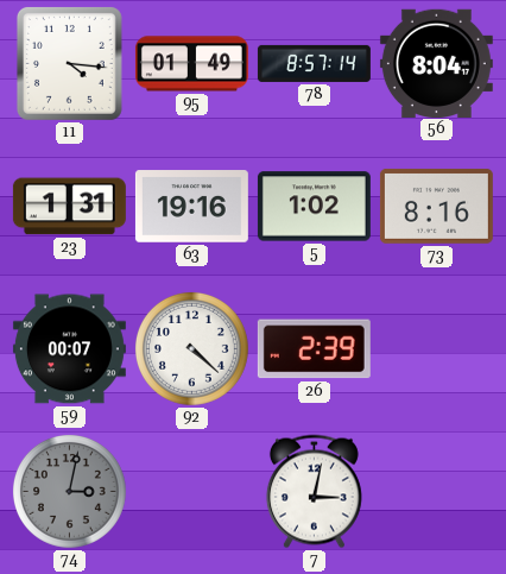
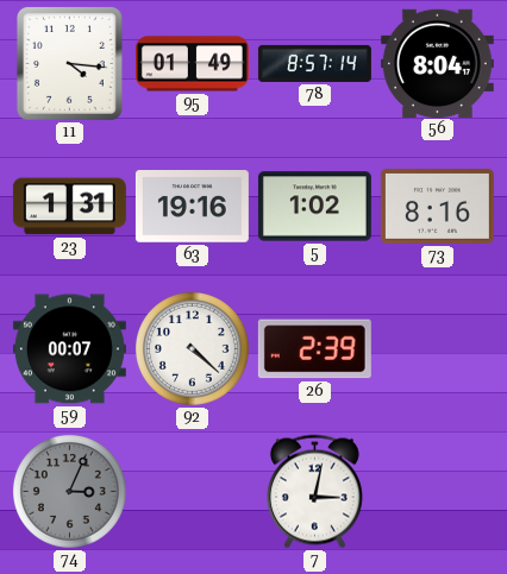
74: 3:02 -> 3:04
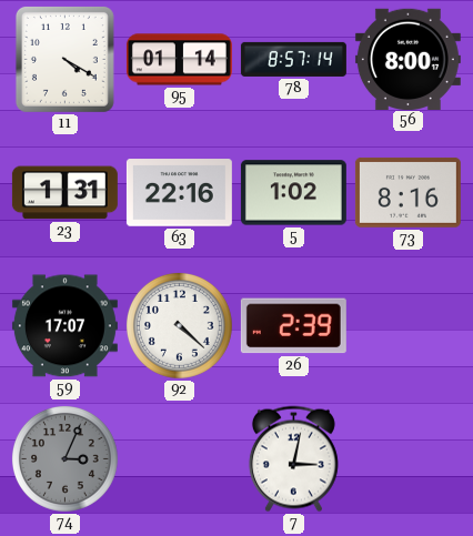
11: 4:16 -> 4:20
95: 01:49 -> 01:14
56: 8:04 -> 8:00
63: 19:16 -> 22:16
59: 00:07 -> 17:07
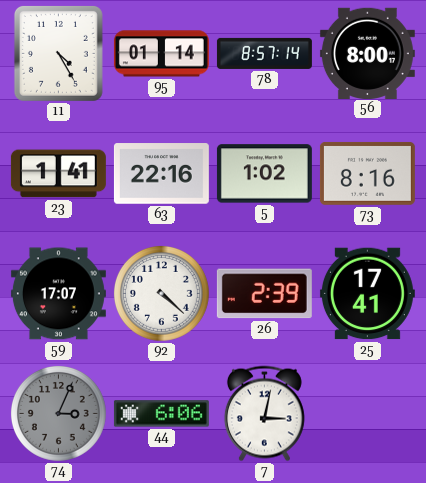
11: 4:20 -> 4:25
23: 1:31 -> 1:41
25: none -> 17:41
44: none -> 6:06
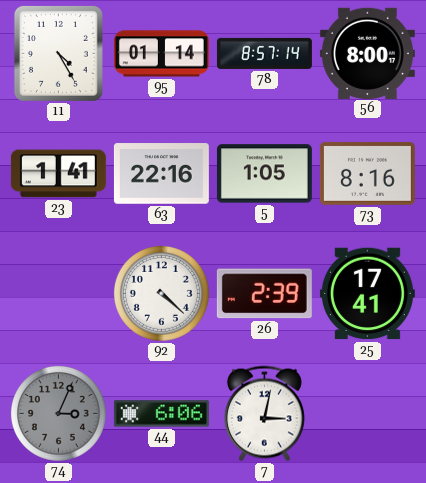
5: 1:02 -> 1:05
59: 17:07 -> none
